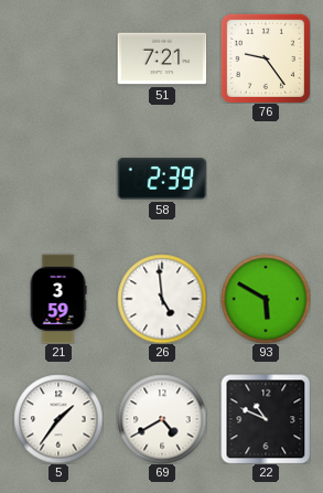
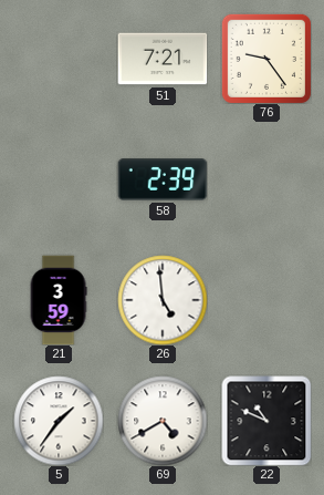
93: 5:50 -> none
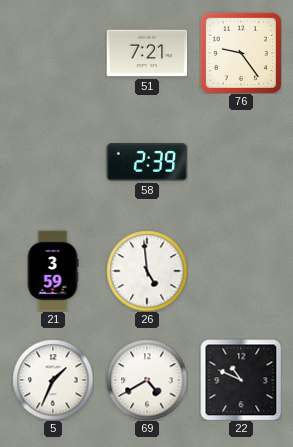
5: 1:36 -> 1:34
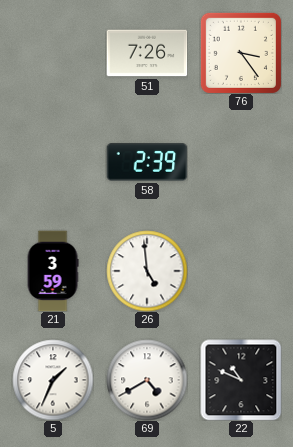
51: 7:21 -> 7:26
76: 9:24 -> 3:24
